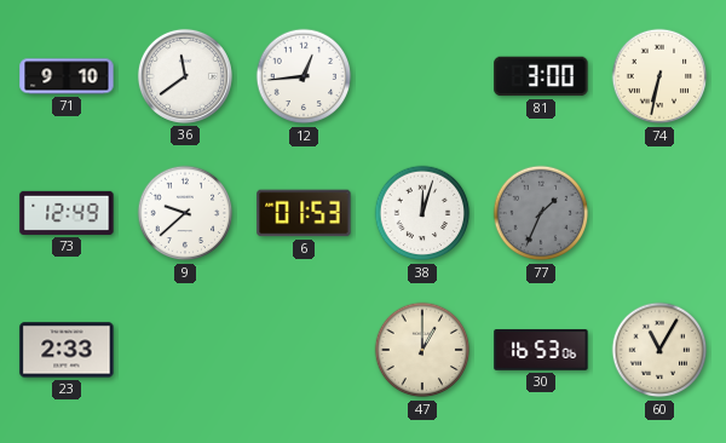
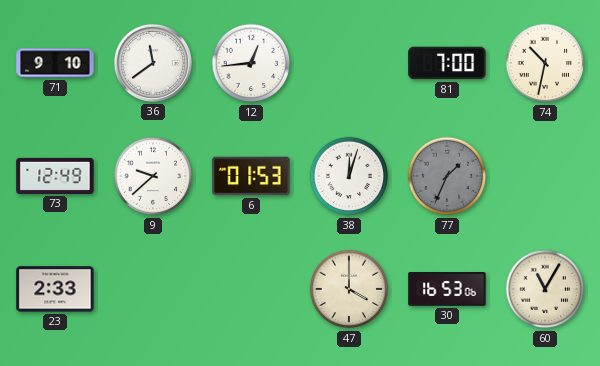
81: 3:00 -> 7:00
74: 6:32 -> 10:32
47: 1:00 -> 4:00
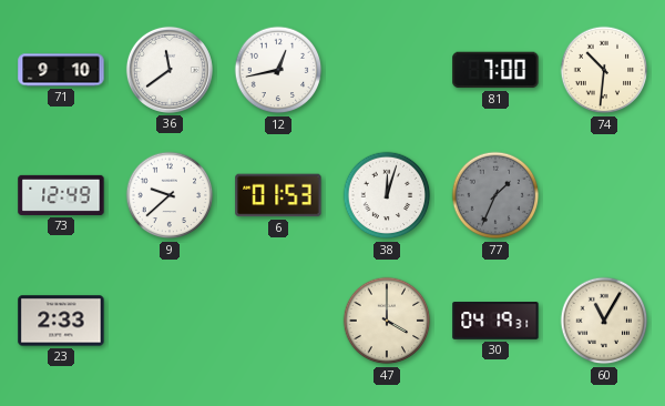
12: 12:44 -> 12:43
74: 10:32 -> 10:31
30: 16:53 -> 04:19
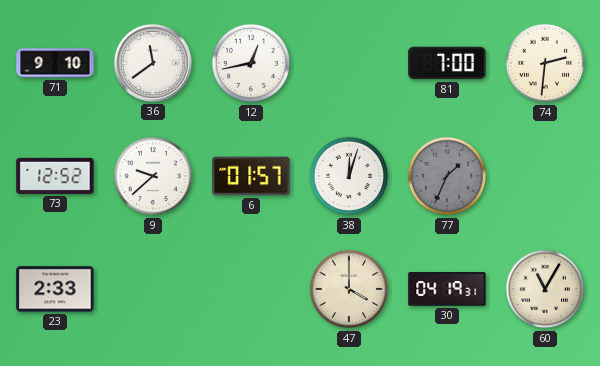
74: 10:31 -> 2:31
73: 12:49 -> 12:52
6: 01:53 -> 01:57
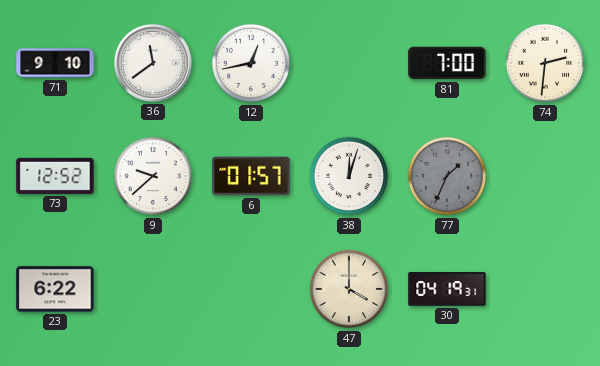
23: 2:33 -> 6:22
60: 11:05 -> none
